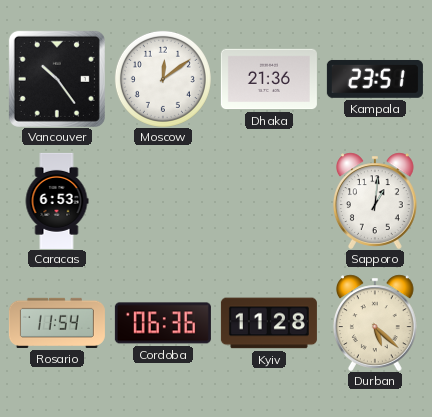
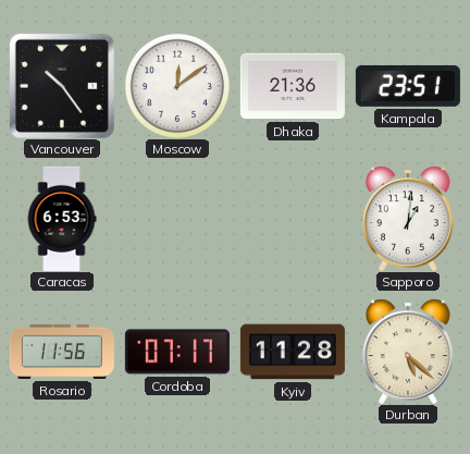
Rosario: 11:54 -> 11:56
Cordoba: 06:36 -> 07:17
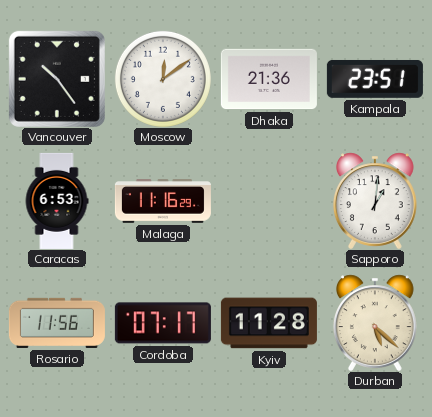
Malaga: none -> 11:16
